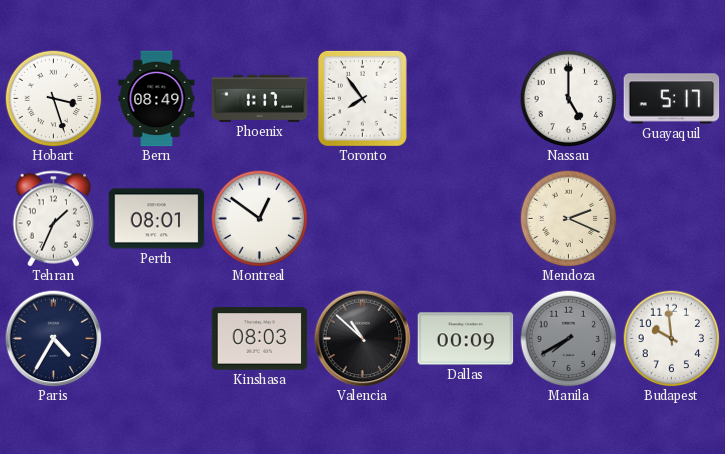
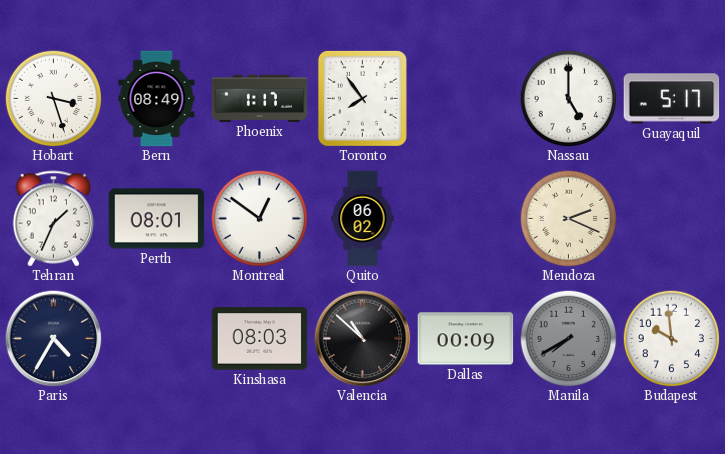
Quito: none -> 06:02
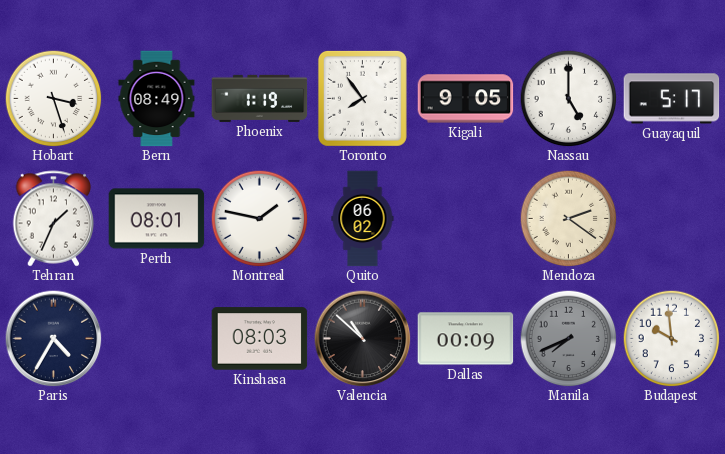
Phoenix: 1:17 -> 1:19
Kigali: none -> 9:05
Montreal: 12:51 -> 1:47
Mendoza: 2:19 -> 2:21
Manila: 7:40 -> 7:41
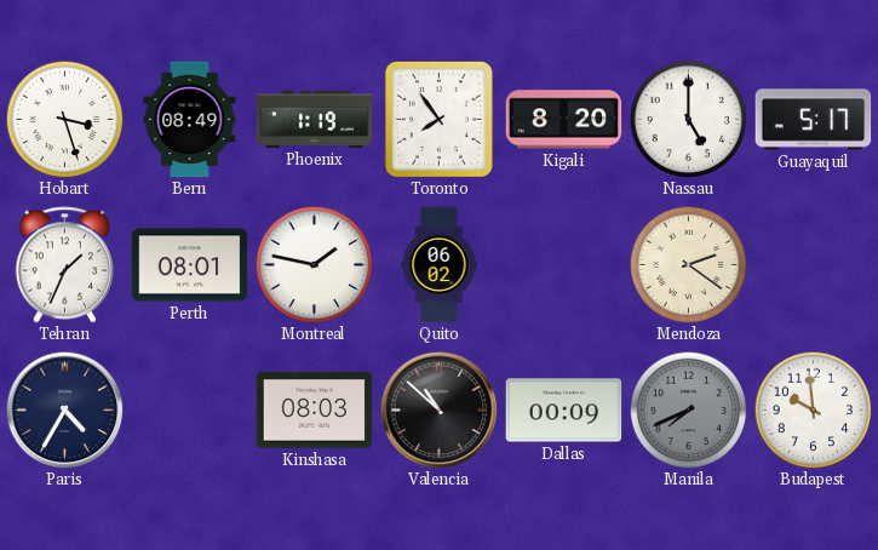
Kigali: 9:05 -> 8:20
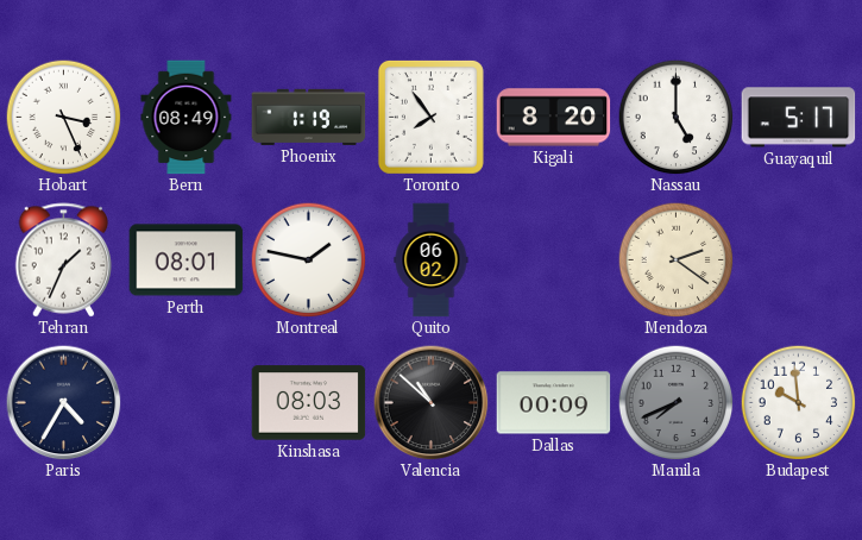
Hobart: 3:27 -> 3:26
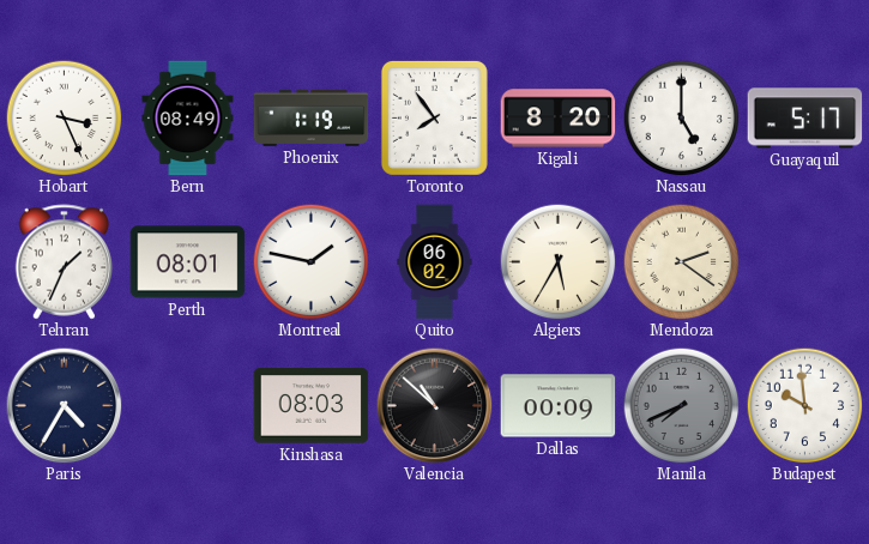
Algiers: none -> 5:35
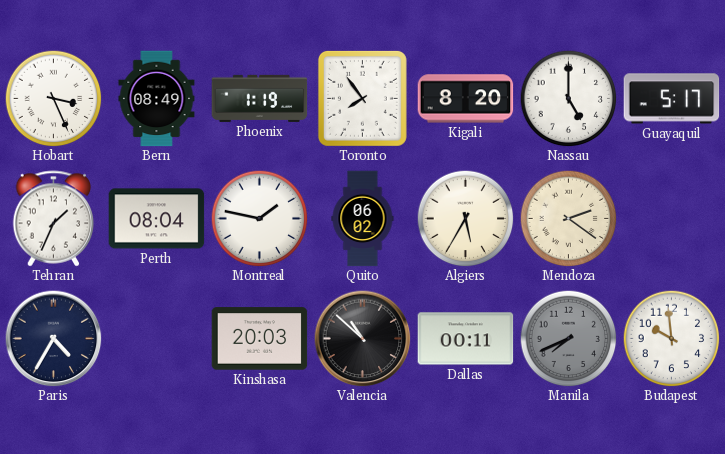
Perth: 08:01 -> 08:04
Kinshasa: 08:03 -> 20:03
Dallas: 00:09 -> 00:11
